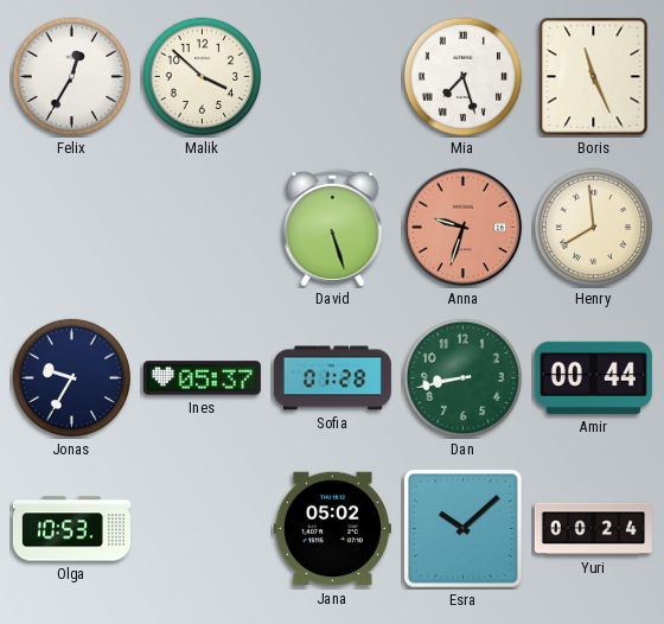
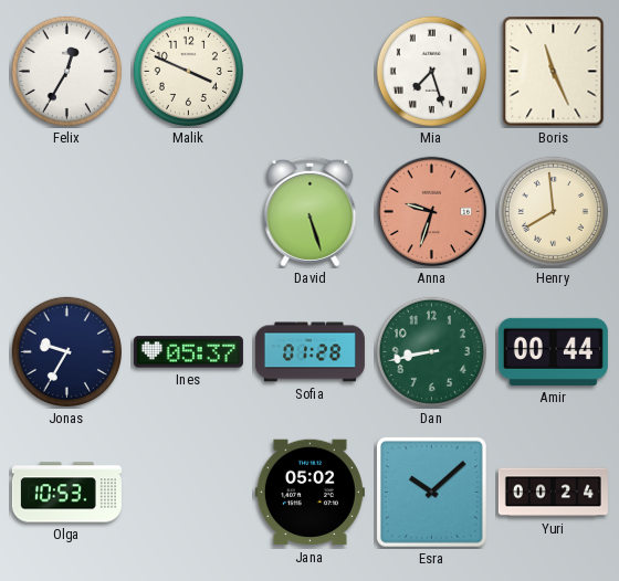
Malik: 3:52 -> 3:49
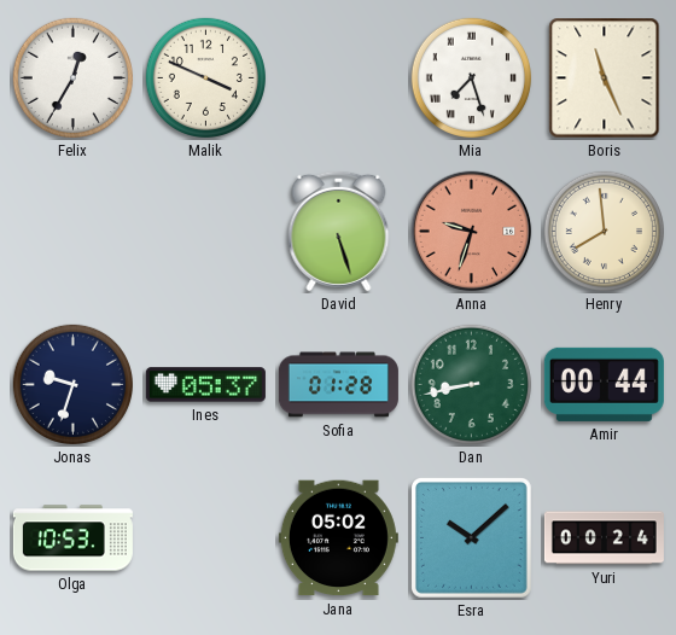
Jonas: 9:35 -> 9:33
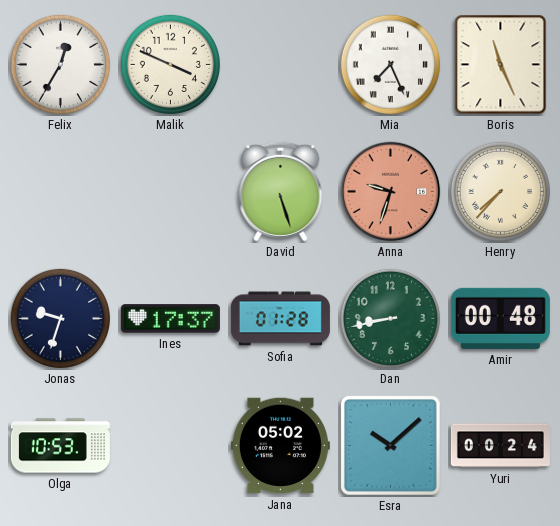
Mia: 7:27 -> 7:26
Henry: 7:59 -> 7:37
Ines: 05:37 -> 17:37
Amir: 00:44 -> 00:48
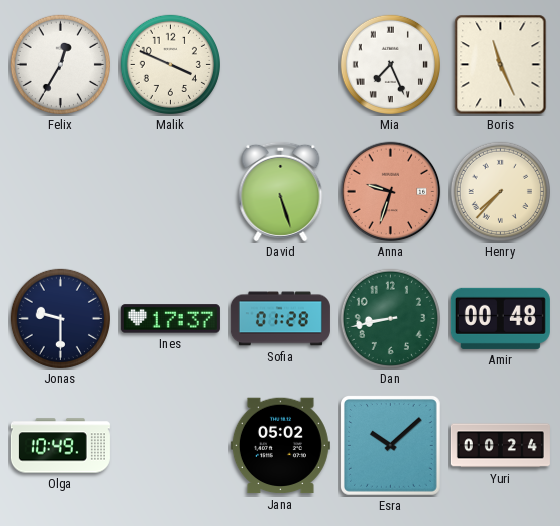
Jonas: 9:33 -> 9:30
Olga: 10:53 -> 10:49
